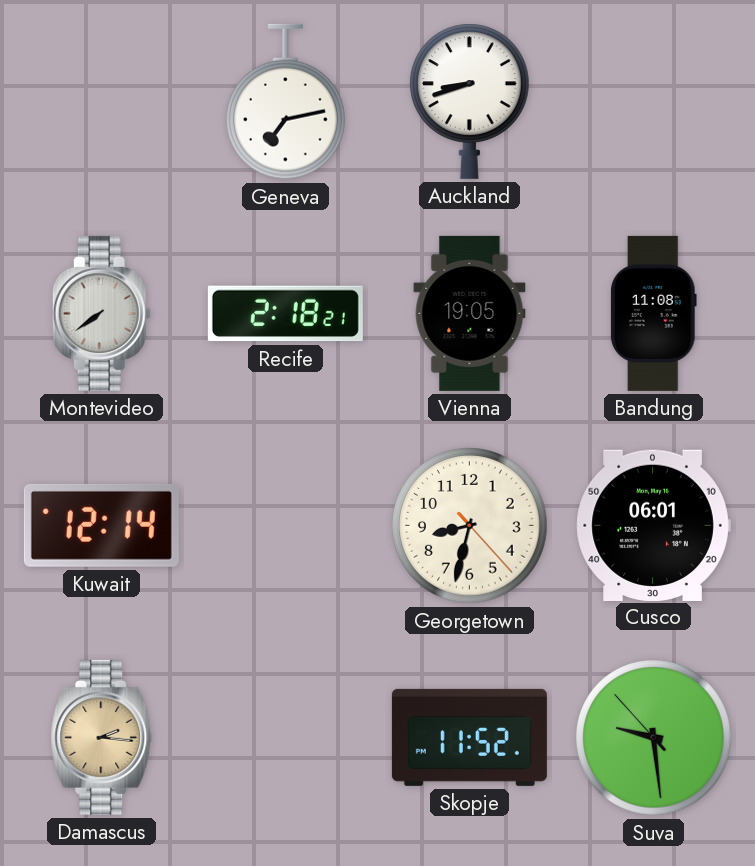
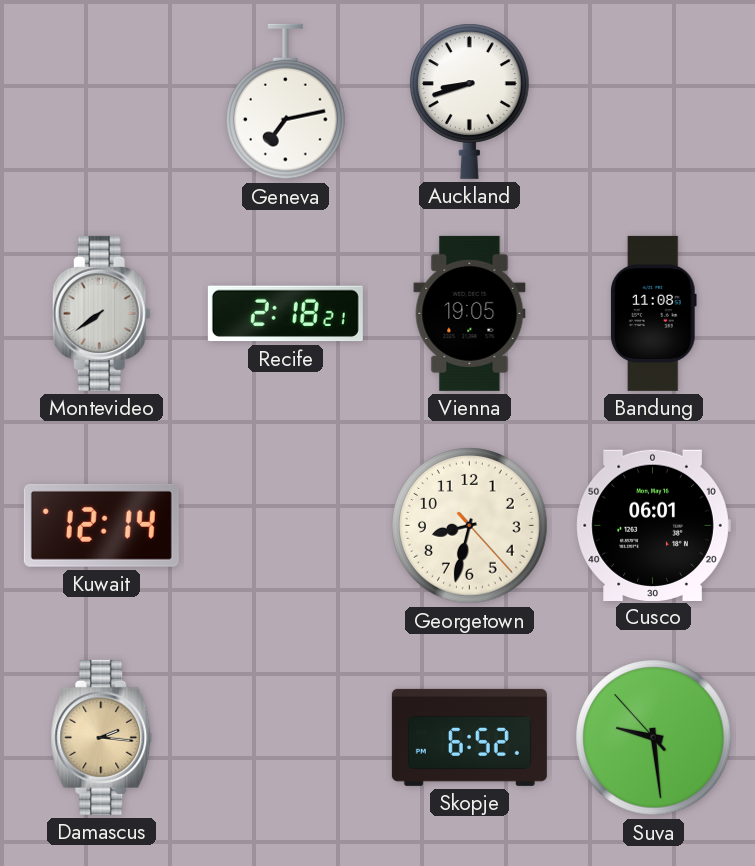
Skopje: 11:52 -> 6:52
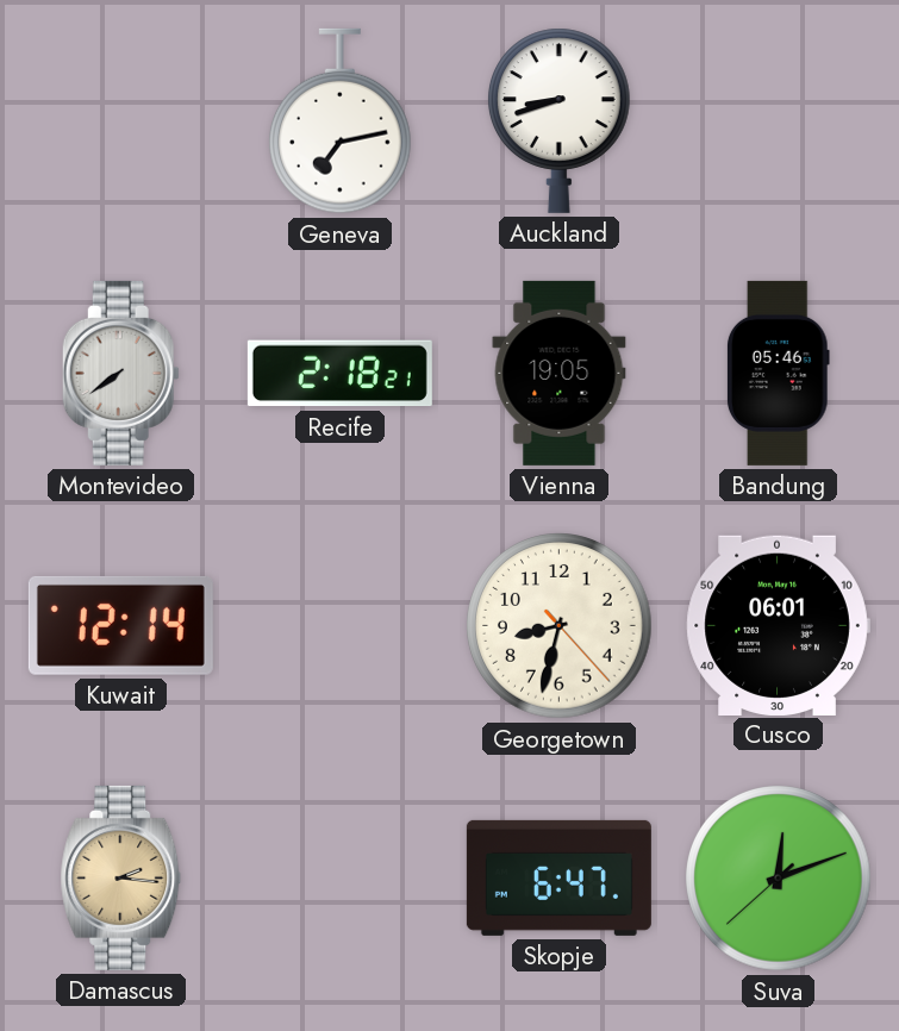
Bandung: 11:08 -> 05:46
Skopje: 6:52 -> 6:47
Suva: 9:28 -> 12:11
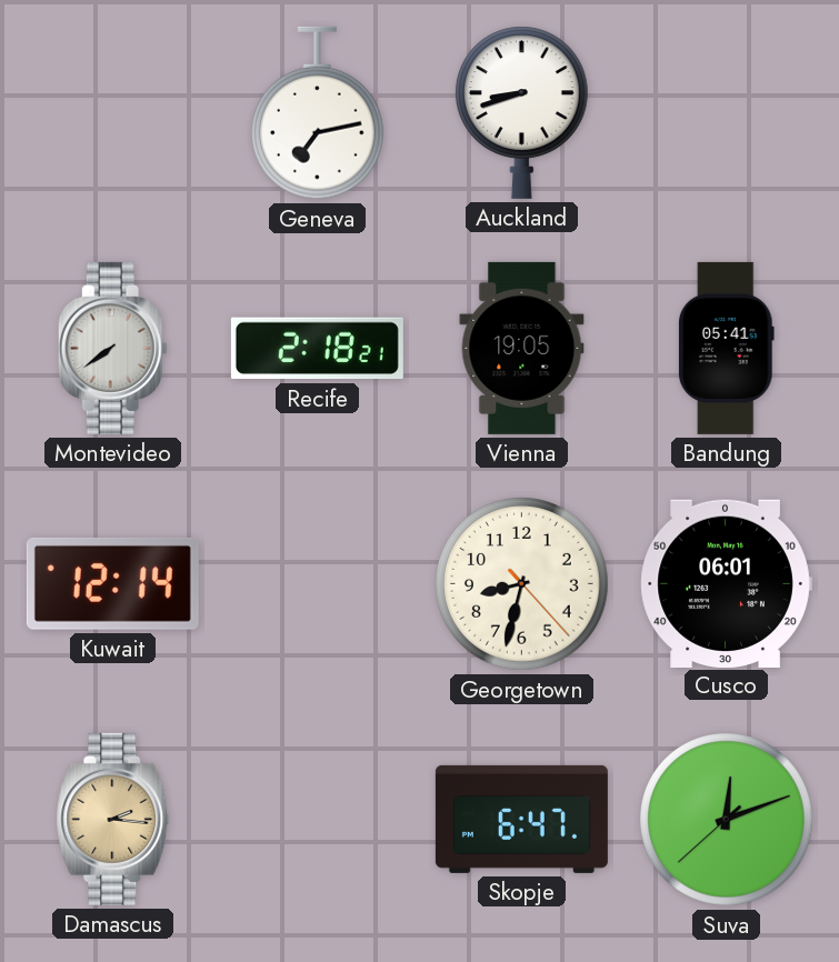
Bandung: 05:46 -> 05:41
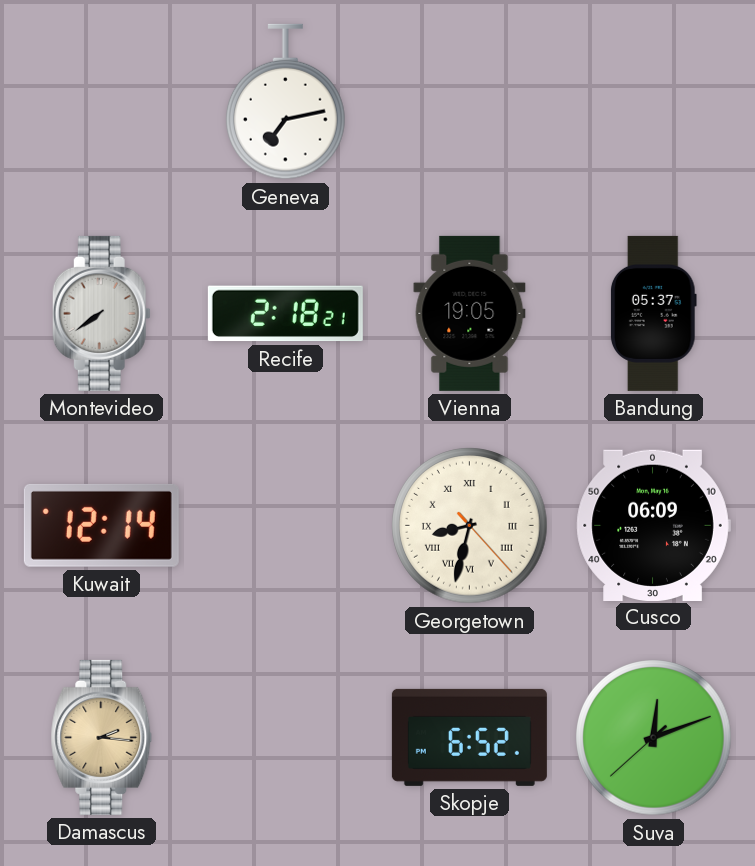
Auckland: 8:42 -> none
Bandung: 05:41 -> 05:37
Georgetown numerals: Arabic -> Roman
Cusco: 06:01 -> 06:09
Skopje: 6:47 -> 6:52
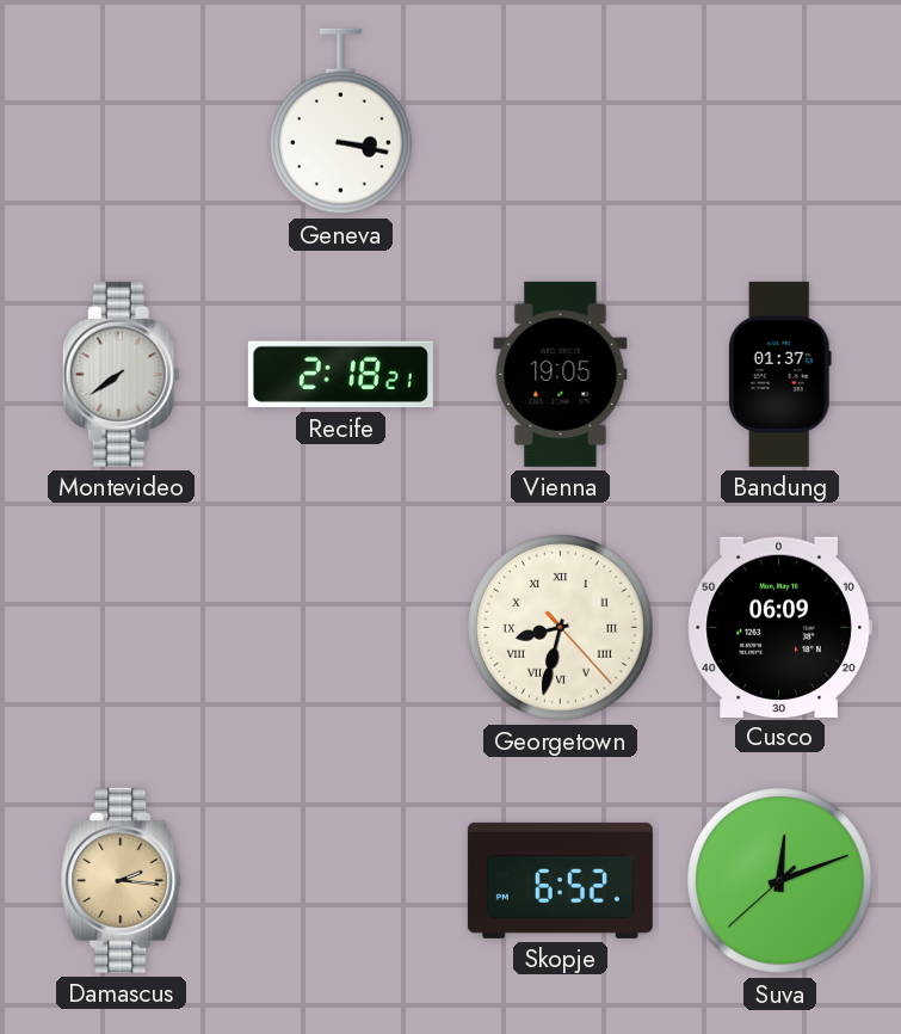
Geneva: 7:13 -> 3:17
Bandung: 05:37 -> 01:37
Kuwait: 12:14 -> none
